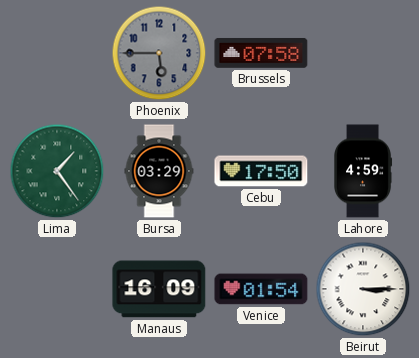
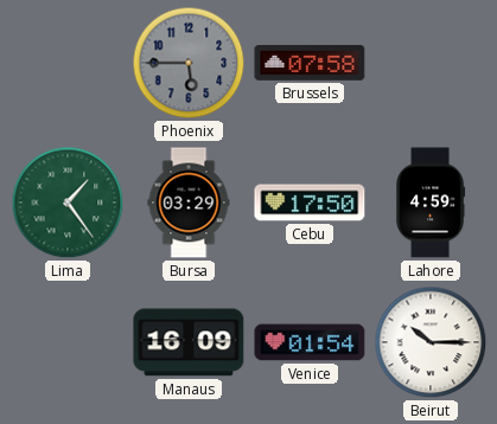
Beirut: 3:15 -> 10:15
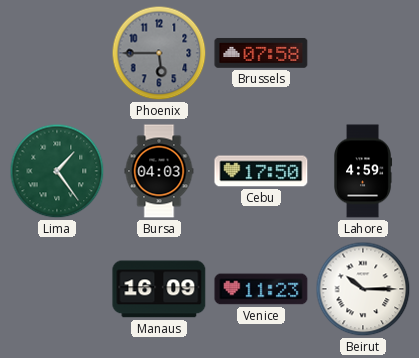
Bursa: 03:29 -> 04:03
Venice: 01:54 -> 11:23
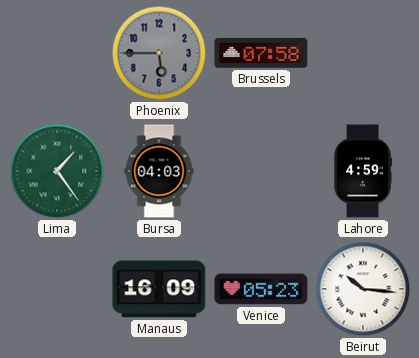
Cebu: 17:50 -> none
Venice: 11:23 -> 05:23
Beirut: 10:15 -> 10:16
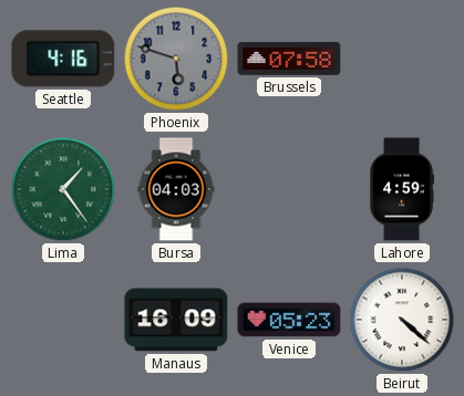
Seattle: none -> 4:16
Phoenix: 5:45 -> 5:48
Beirut: 10:16 -> 4:22
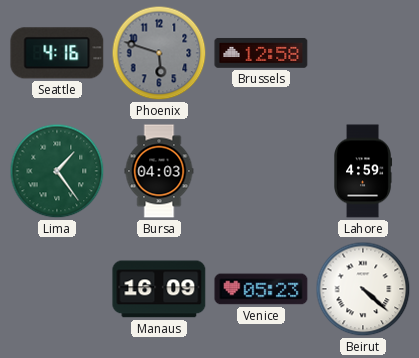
Brussels: 07:58 -> 12:58
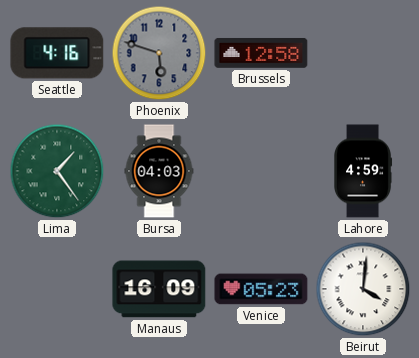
Beirut: 4:22 -> 4:01
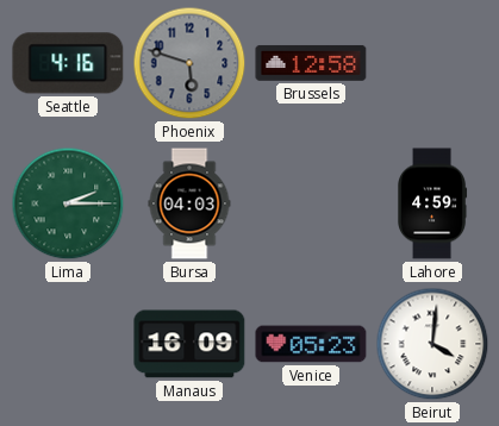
Lima: 1:24 -> 2:15
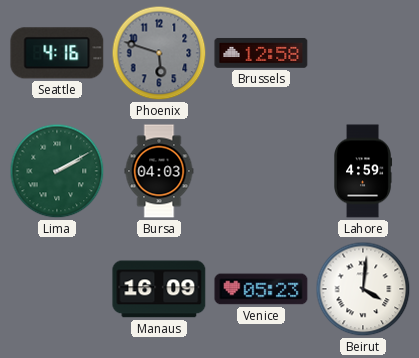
Lima: 2:15 -> 2:10
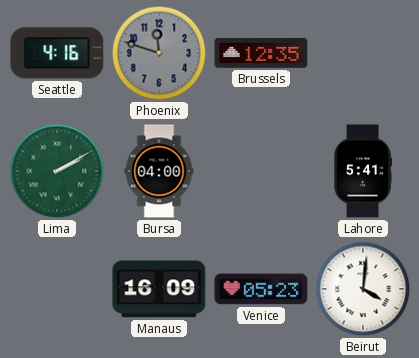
Phoenix: 5:48 -> 11:48
Brussels: 12:58 -> 12:35
Bursa: 04:03 -> 04:00
Lahore: 4:59 -> 5:41
